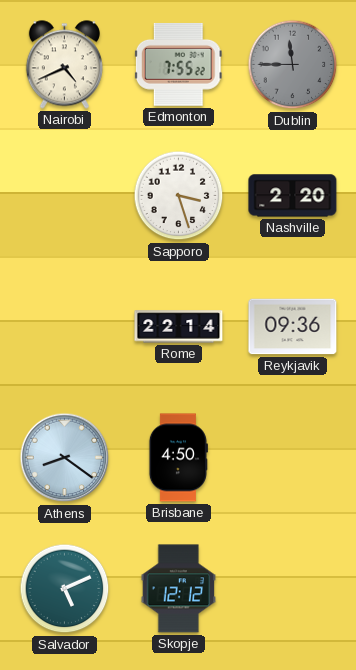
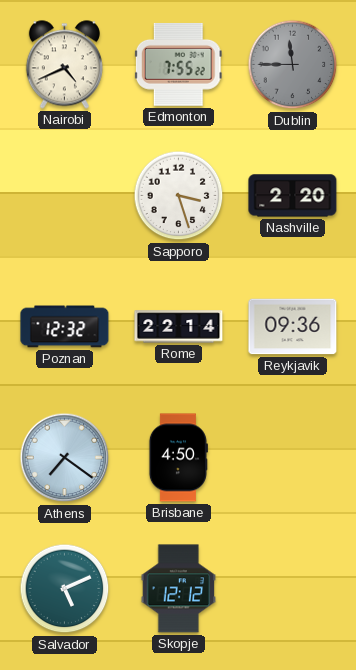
Poznan: none -> 12:32
Athens: 8:21 -> 7:21
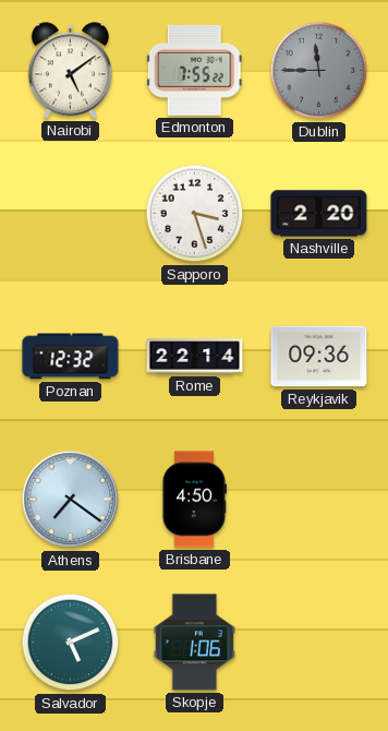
Nairobi: 4:41 -> 5:09
Skopje: 12:12 -> 1:06
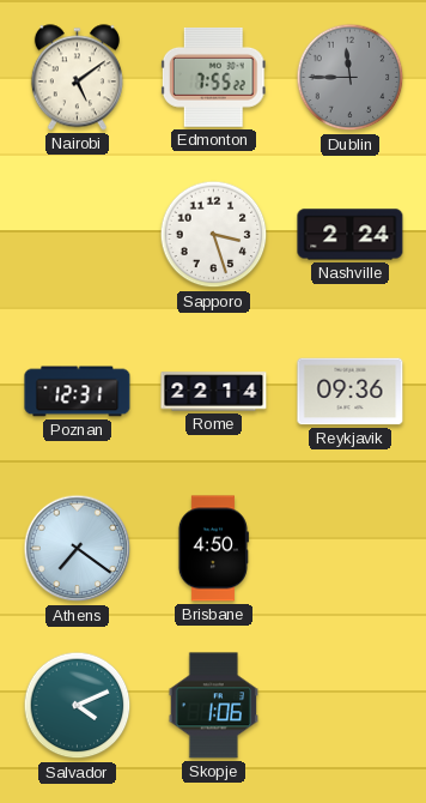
Nashville: 2:20 -> 2:24
Poznan: 12:32 -> 12:31
Salvador: 5:11 -> 4:11
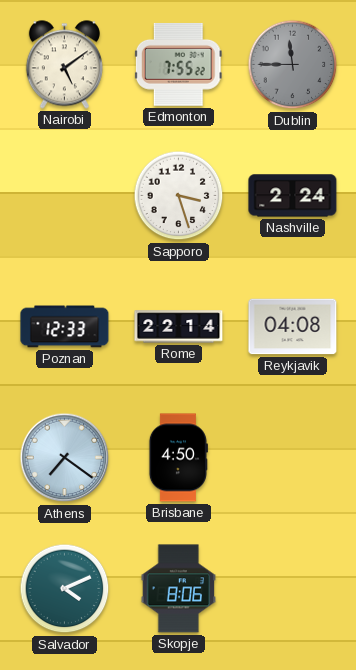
Poznan: 12:31 -> 12:33
Reykjavik: 09:36 -> 04:08
Skopje: 1:06 -> 8:06
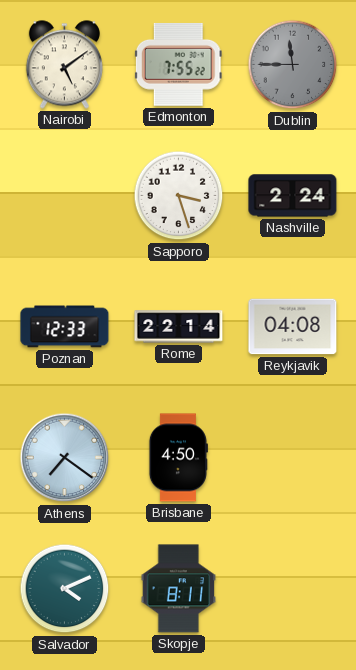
Skopje: 8:06 -> 8:11
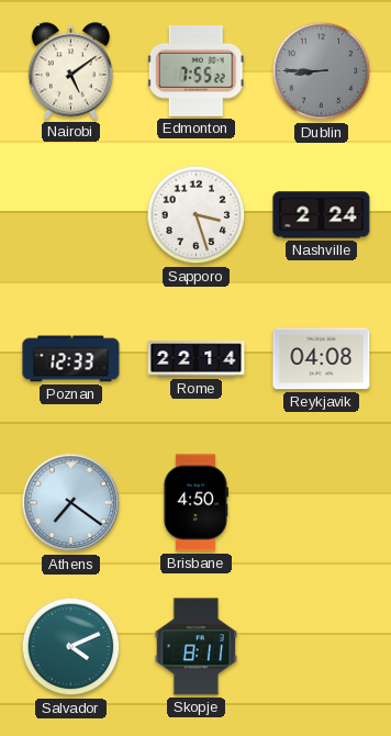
Dublin: 11:45 -> 8:45
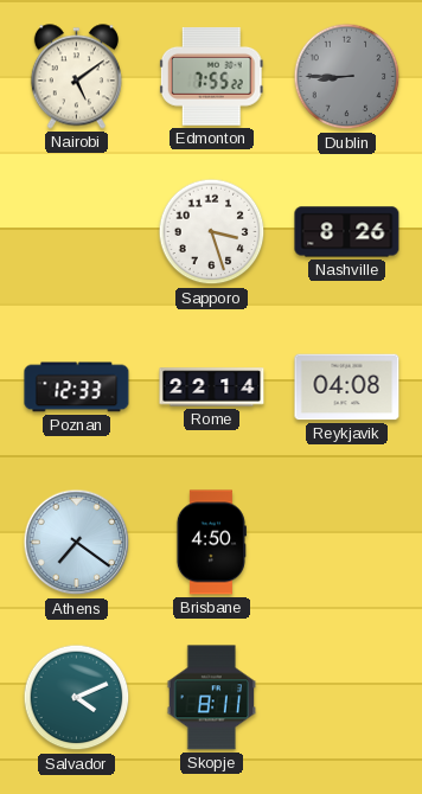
Nashville: 2:24 -> 8:26
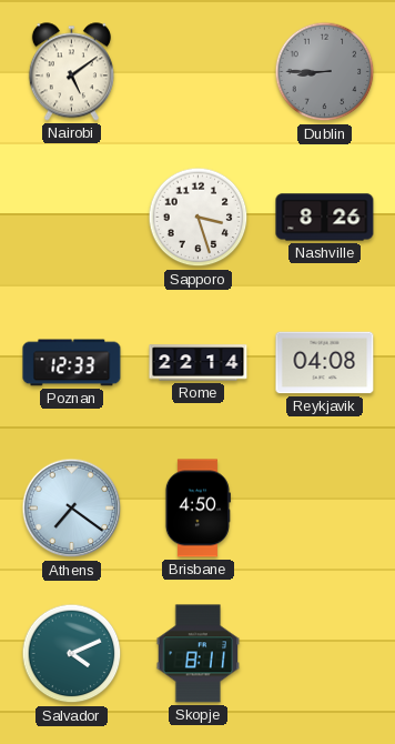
Edmonton: 7:55 -> none
